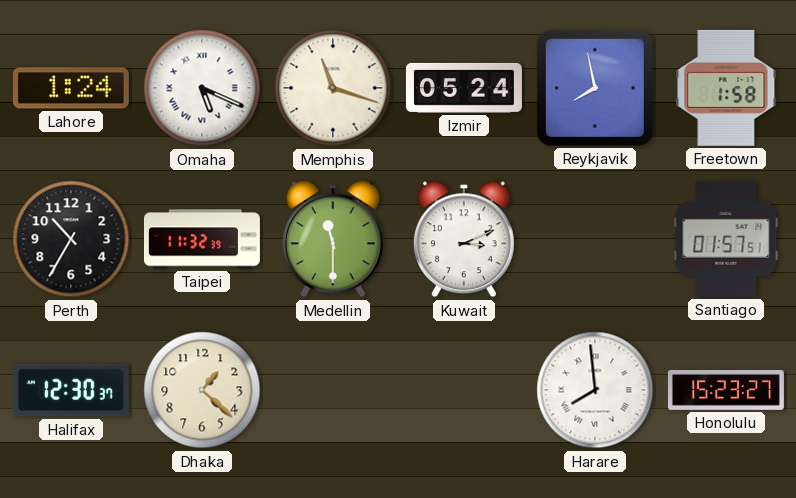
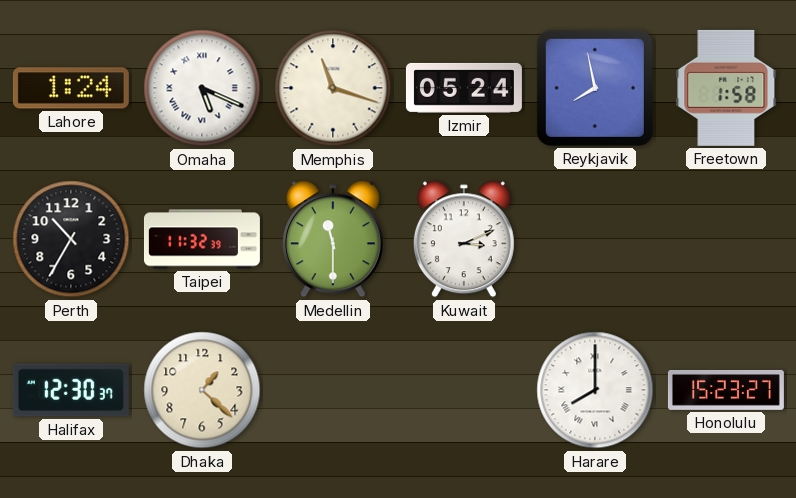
Santiago: 01:57 -> none
Harare: 7:59 -> 8:00
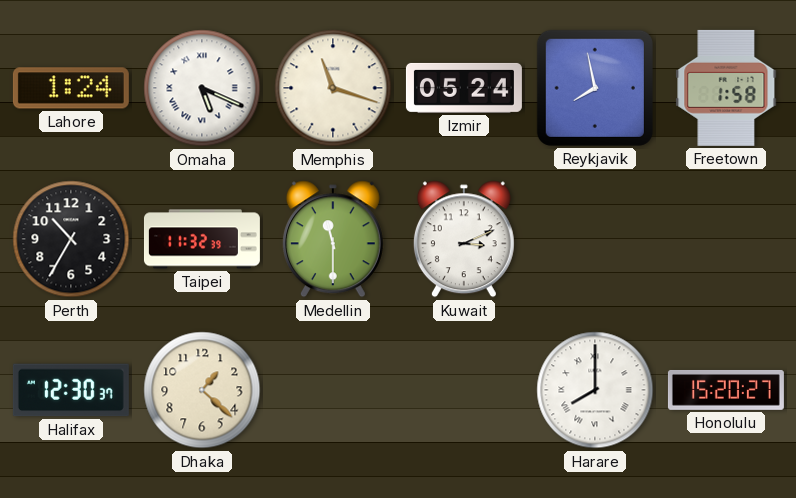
Honolulu: 15:23 -> 15:20
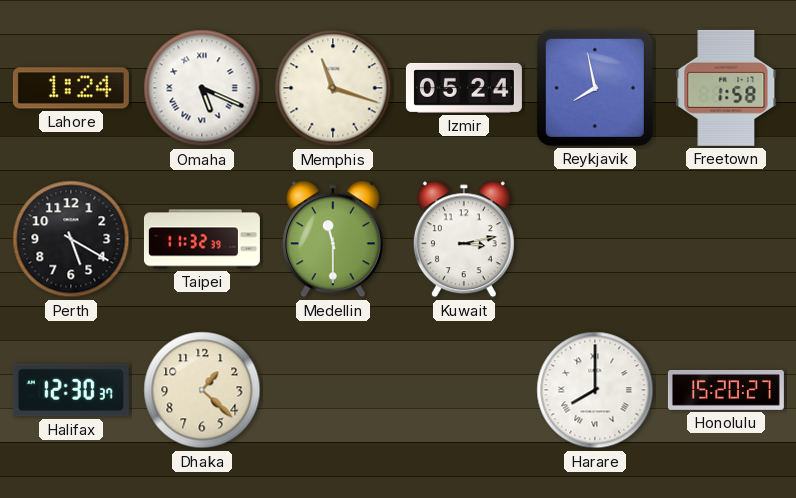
Perth: 10:35 -> 5:20
Kuwait: 3:11 -> 3:13
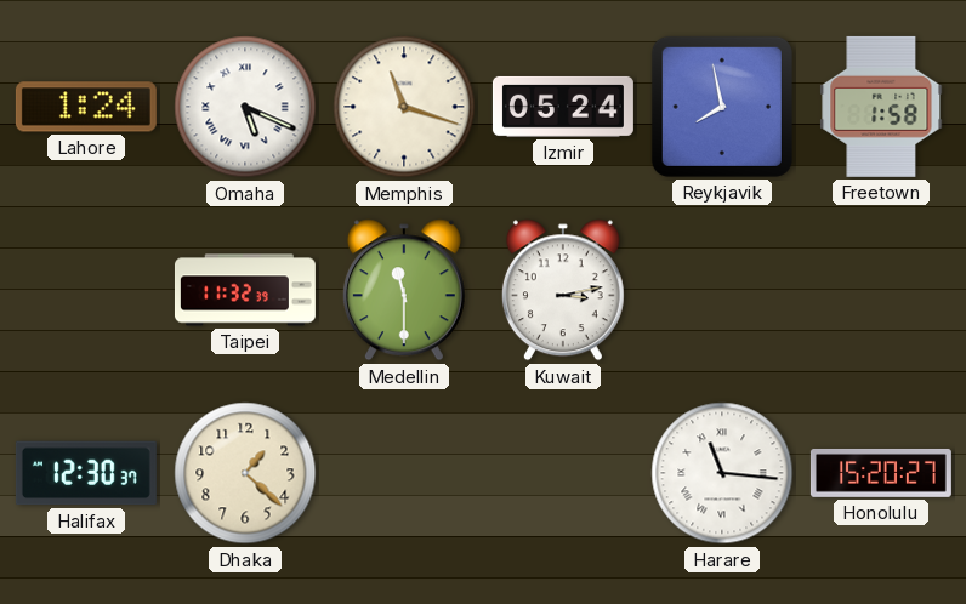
Perth: 5:20 -> none
Harare: 8:00 -> 11:16
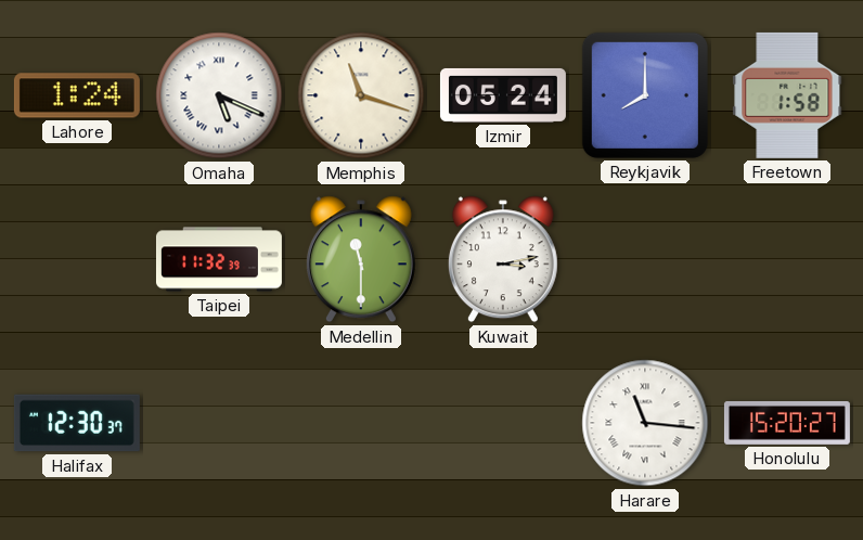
Reykjavik: 7:58 -> 8:00
Dhaka: 1:22 -> none
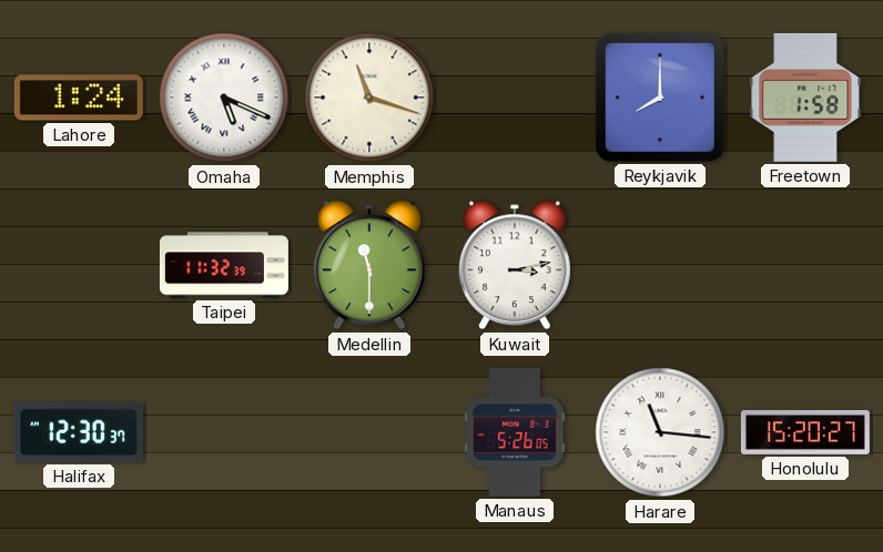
Izmir: 05:24 -> none
Manaus: none -> 5:26
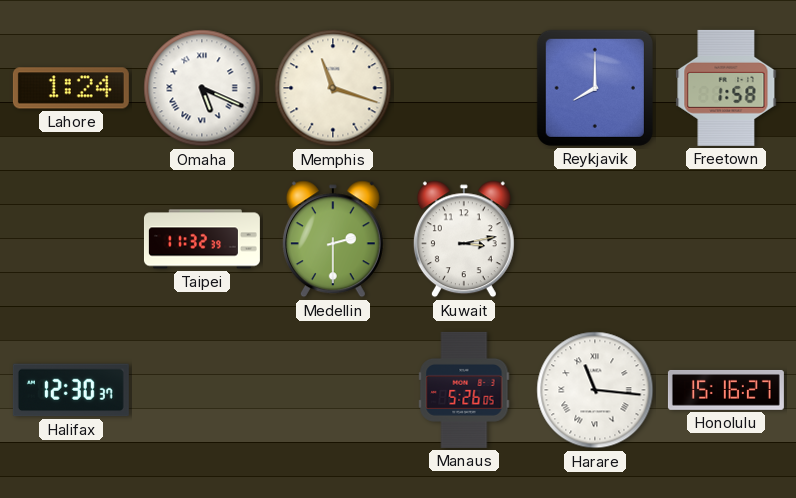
Medellin: 11:30 -> 2:30
Honolulu: 15:20 -> 15:16
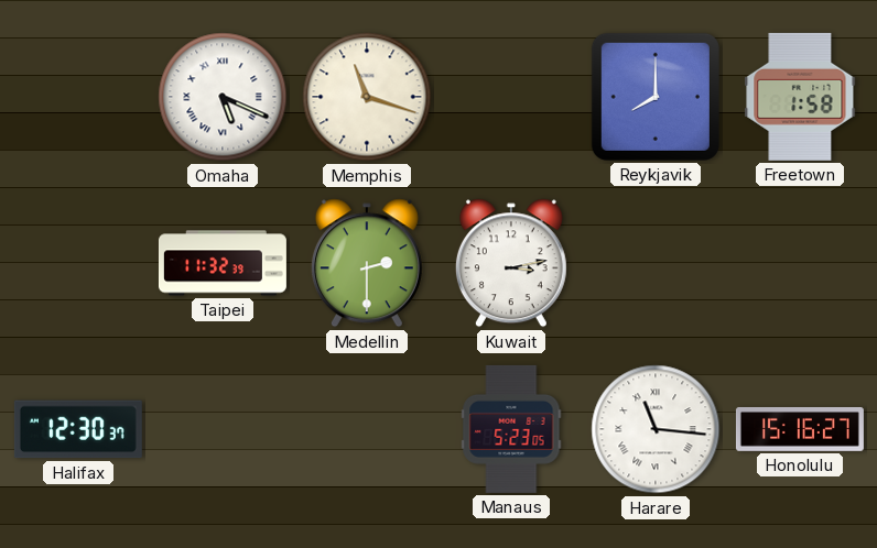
Lahore: 1:24 -> none
Manaus: 5:26 -> 5:23
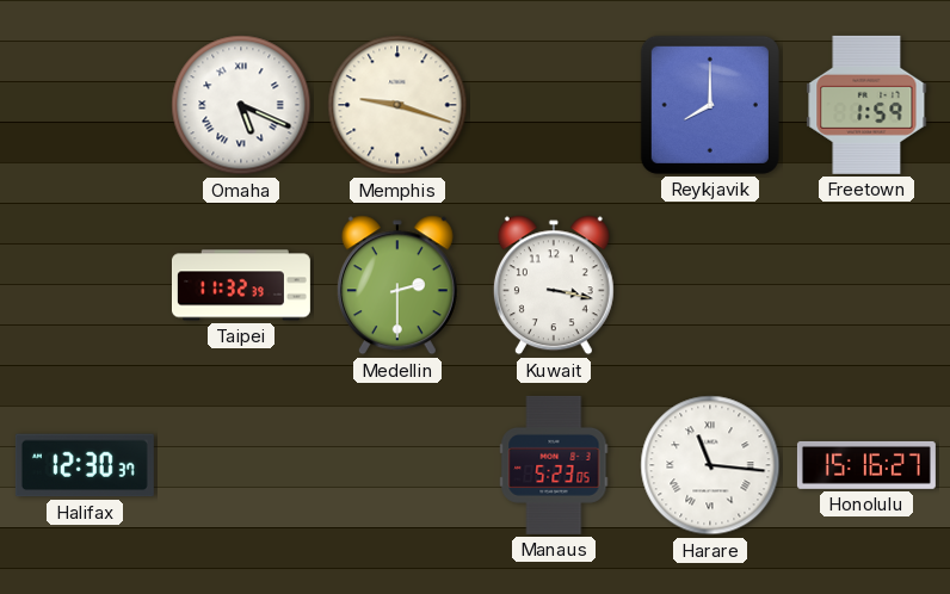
Memphis: 11:18 -> 9:18
Freetown: 1:58 -> 1:59
Kuwait: 3:13 -> 3:17
